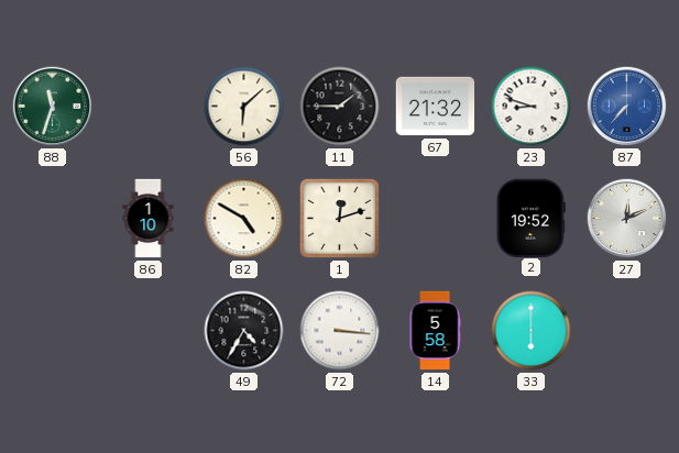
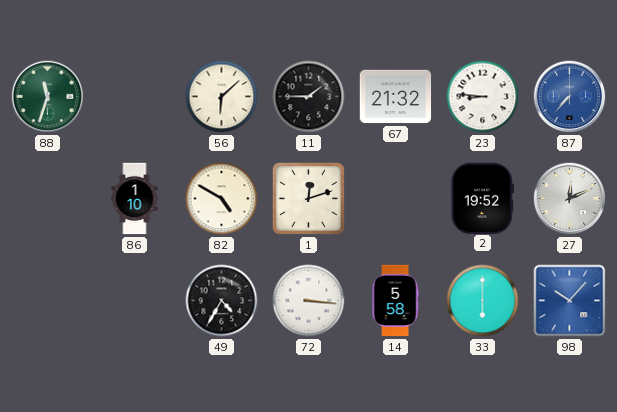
23: 8:48 -> 8:46
98: none -> 10:07
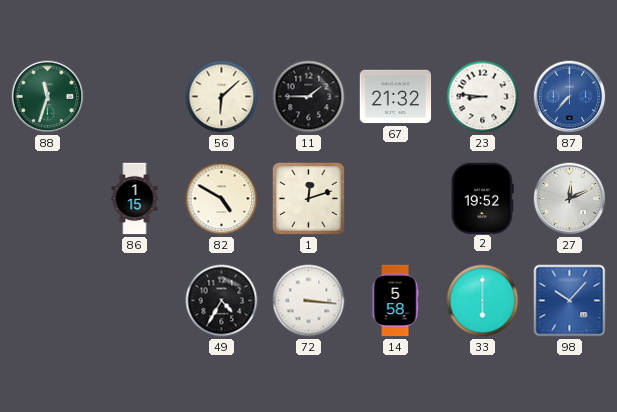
86: 1:10 -> 1:15
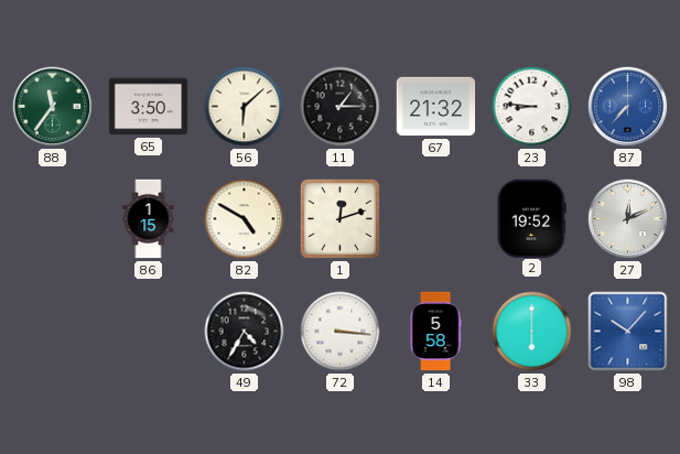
88: 11:33 -> 11:36
65: none -> 3:50
11: 1:45 -> 1:15
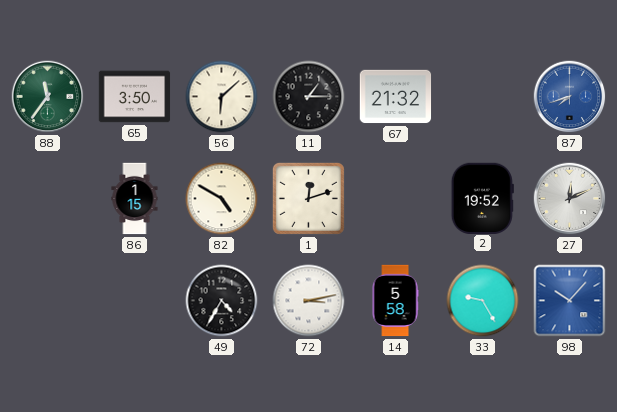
23: 8:46 -> none
87: 7:37 -> 7:42
72: 3:16 -> 3:13
33: 6:00 -> 9:25
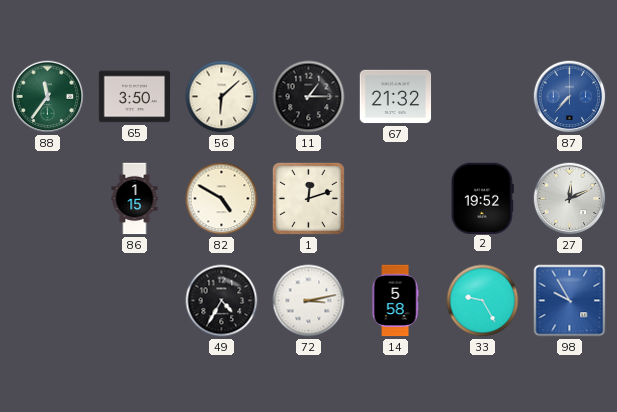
87: 7:42 -> 7:37
98: 10:07 -> 9:55
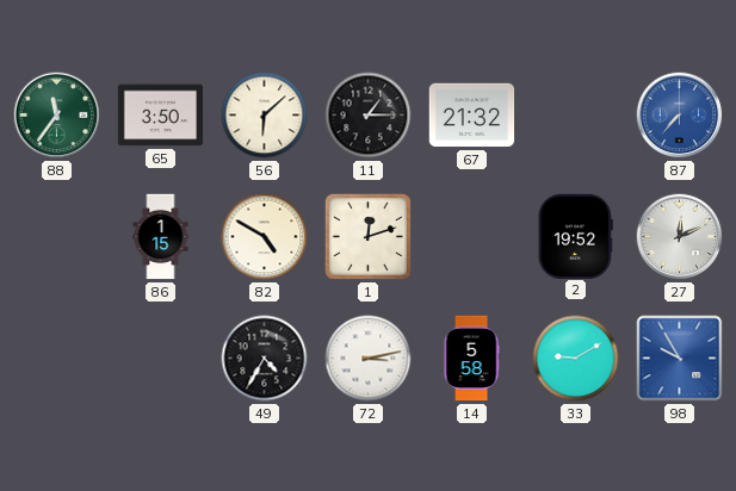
33: 9:25 -> 9:10
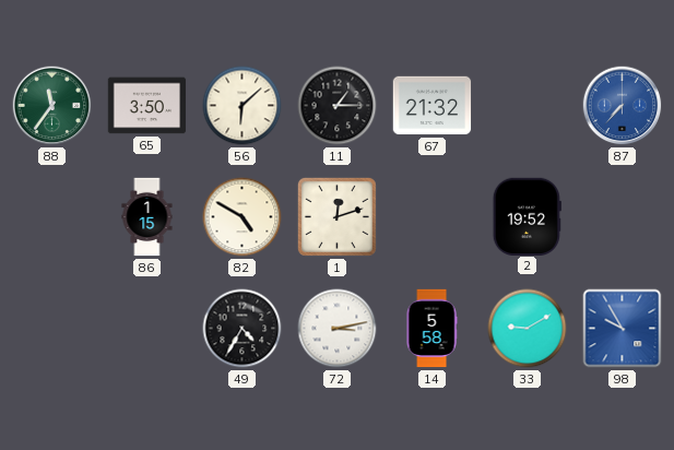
27: 12:11 -> none
